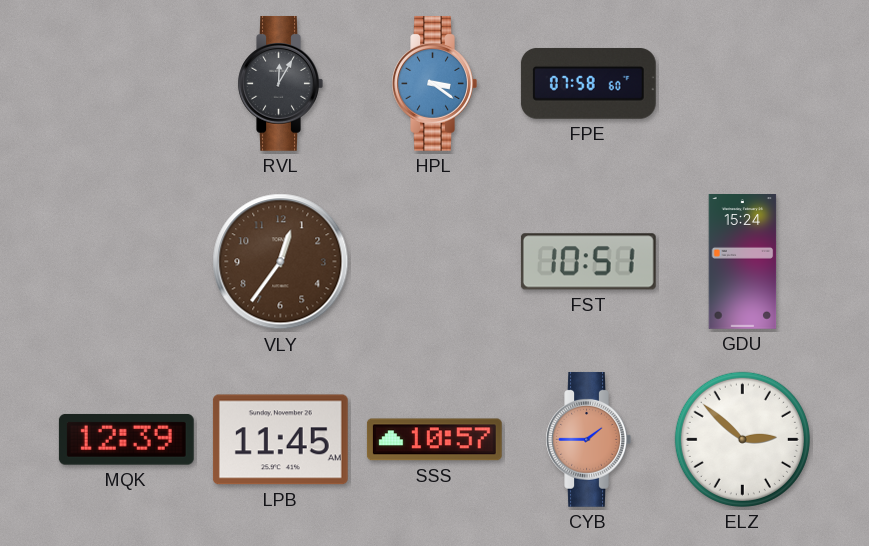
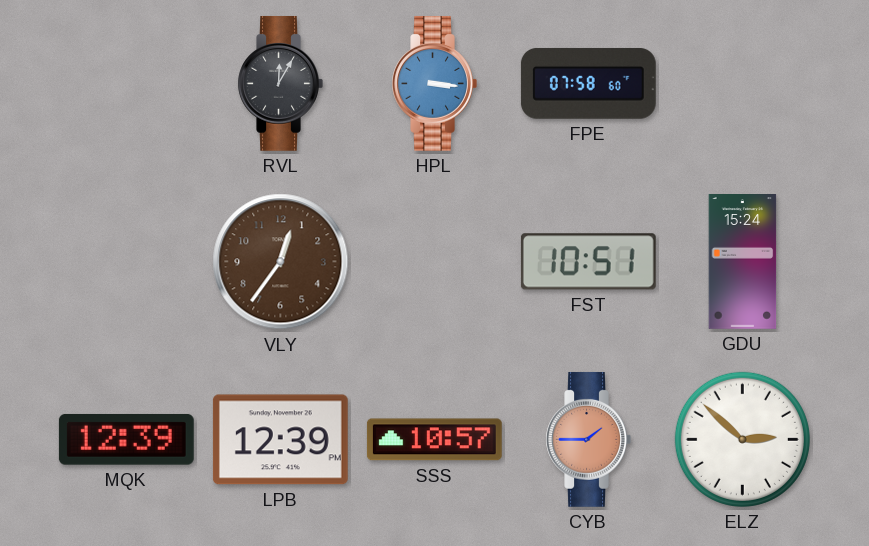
HPL: 3:21 -> 3:16
LPB: 11:45 -> 12:39
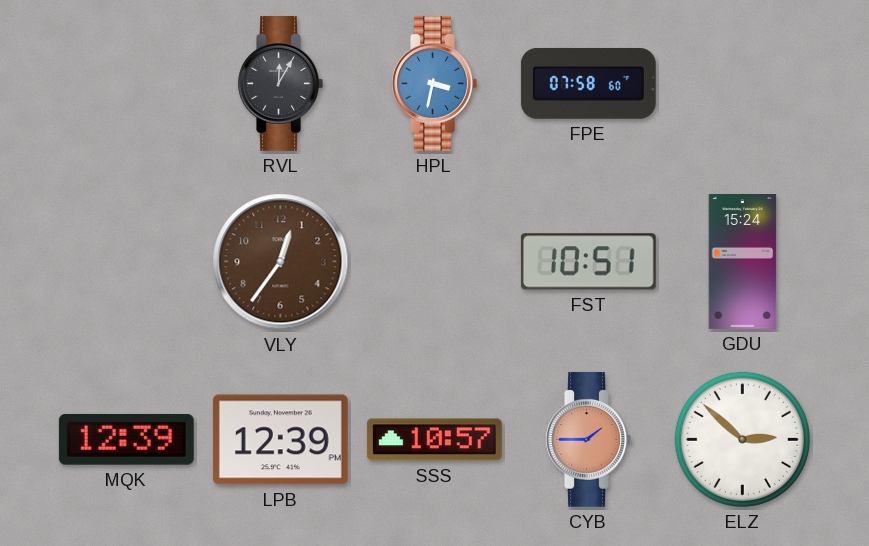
HPL: 3:16 -> 3:32
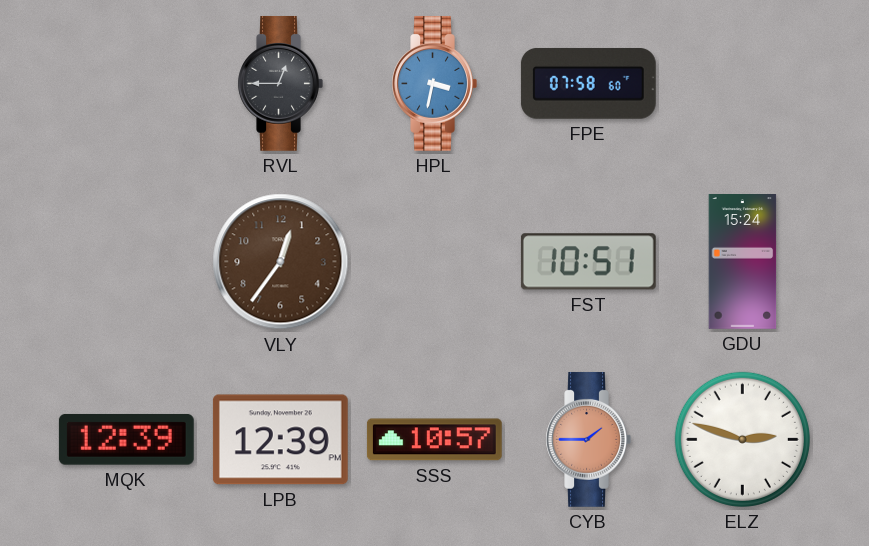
RVL: 12:05 -> 12:45
ELZ: 2:52 -> 2:48
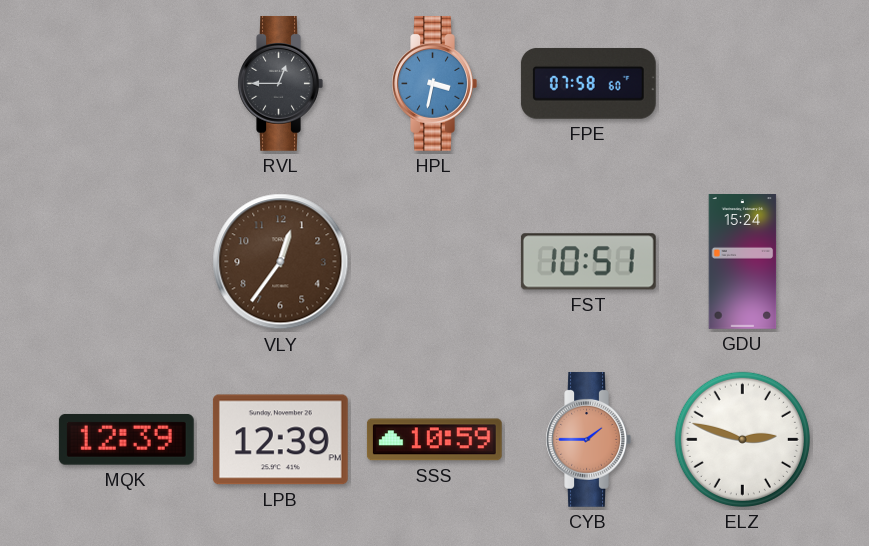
SSS: 10:57 -> 10:59
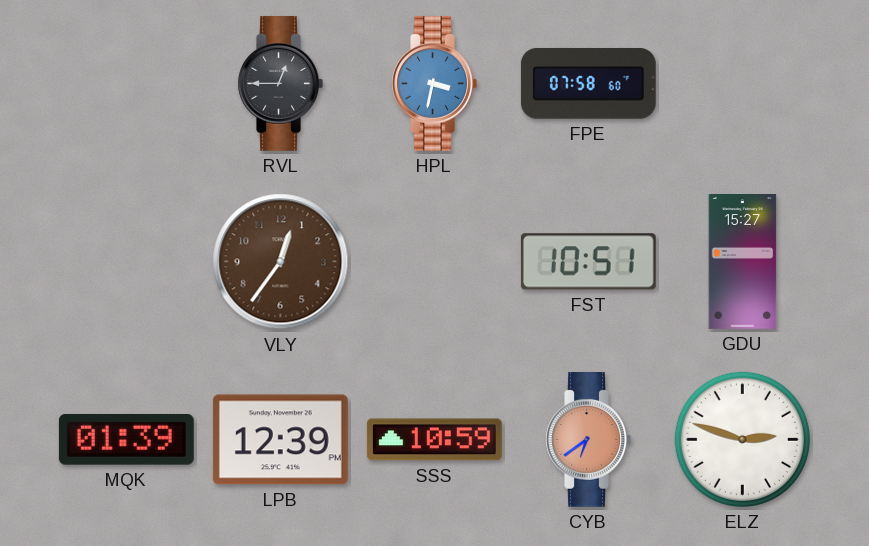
GDU: 15:24 -> 15:27
MQK: 12:39 -> 01:39
CYB: 1:45 -> 6:39
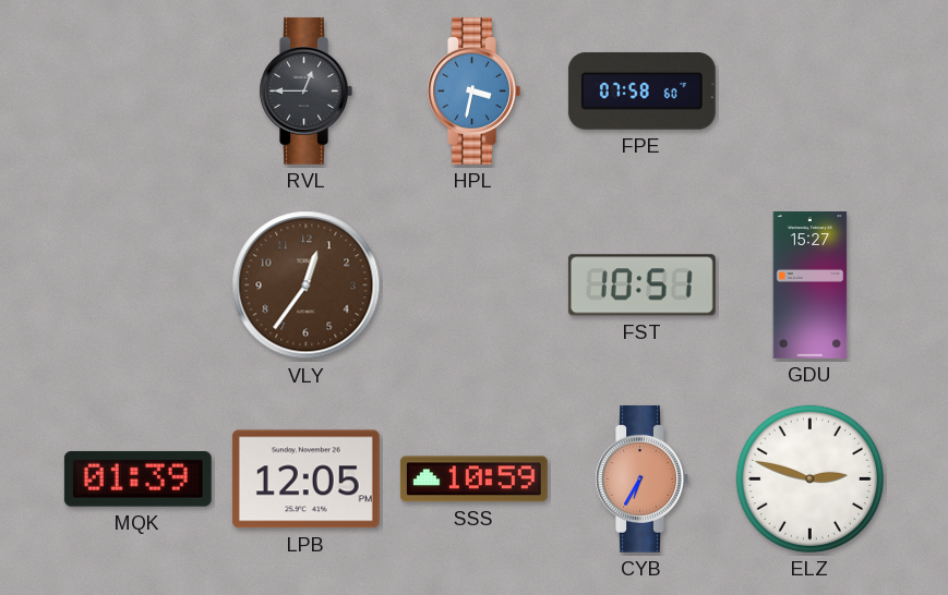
LPB: 12:39 -> 12:05
CYB: 6:39 -> 6:35
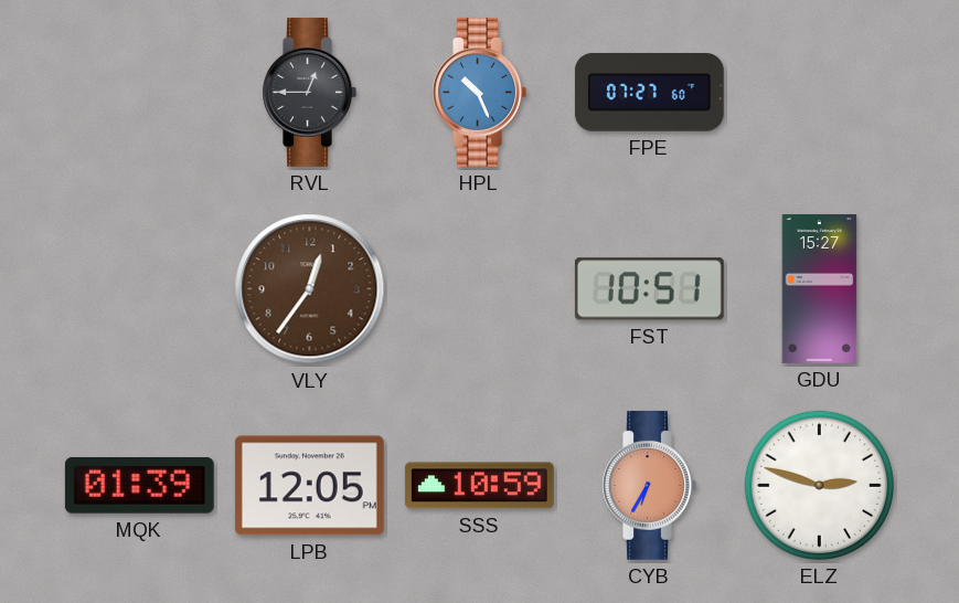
HPL: 3:32 -> 10:26
FPE: 07:58 -> 07:27
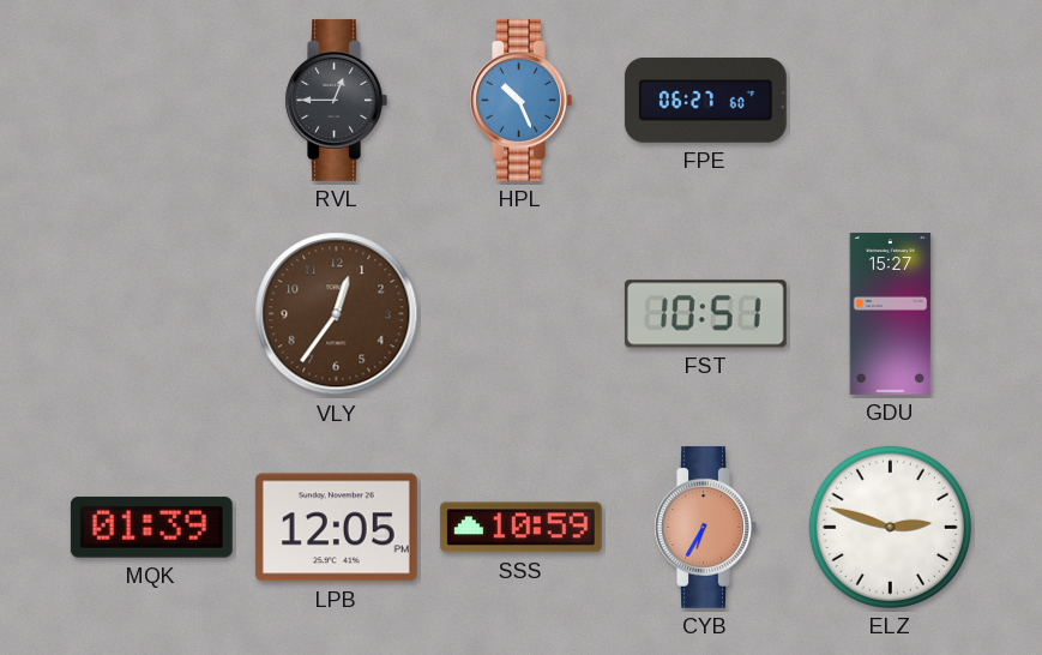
FPE: 07:27 -> 06:27
